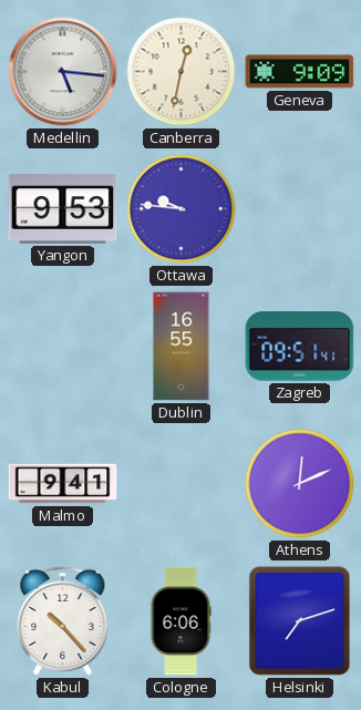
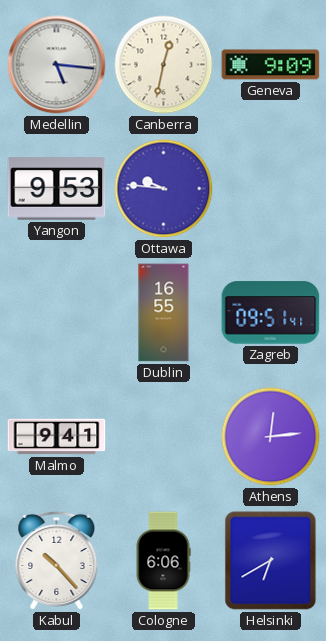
Athens: 12:11 -> 12:14
Helsinki: 7:12 -> 6:40
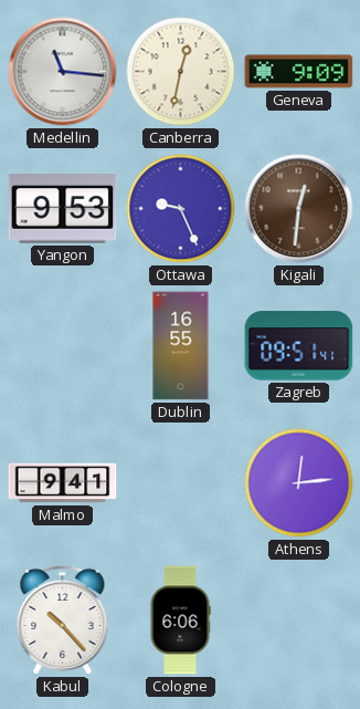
Medellin: 5:16 -> 11:16
Ottawa: 9:46 -> 9:26
Kigali: none -> 12:31
Helsinki: 6:40 -> none
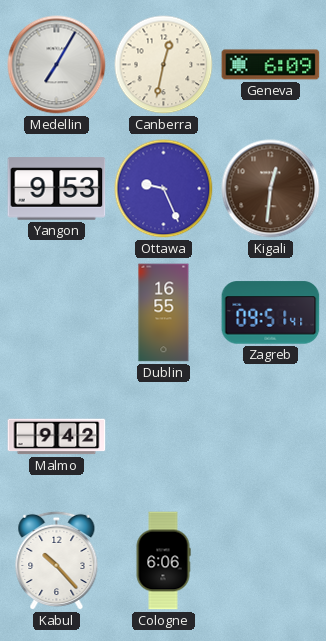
Medellin: 11:16 -> 7:05
Geneva: 9:09 -> 6:09
Malmo: 9:41 -> 9:42
Athens: 12:14 -> none
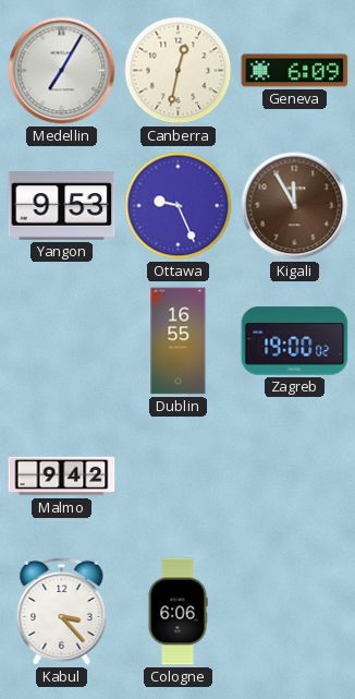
Kigali: 12:31 -> 11:55
Zagreb: 09:51 -> 19:00
Kabul: 10:23 -> 3:23
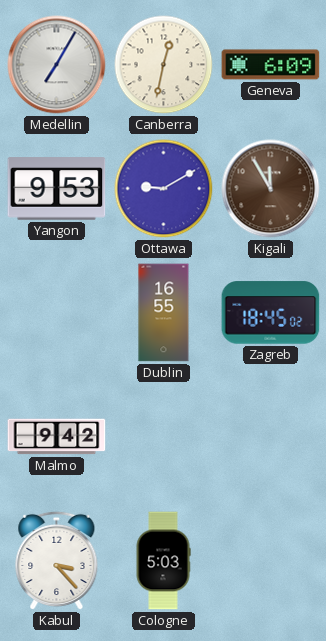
Ottawa: 9:26 -> 9:10
Zagreb: 19:00 -> 18:45
Cologne: 6:06 -> 5:03
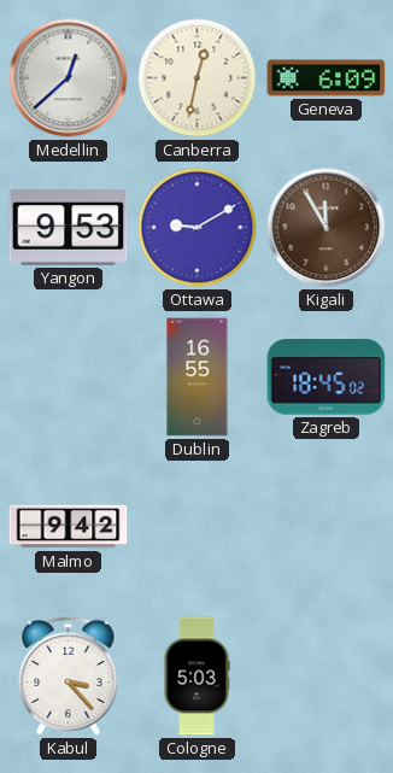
Medellin: 7:05 -> 12:38
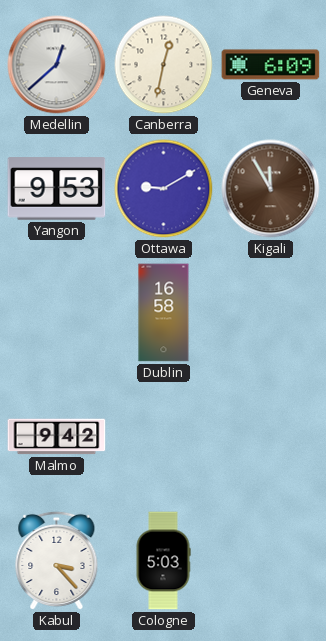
Dublin: 16:55 -> 16:58
Zagreb: 18:45 -> none
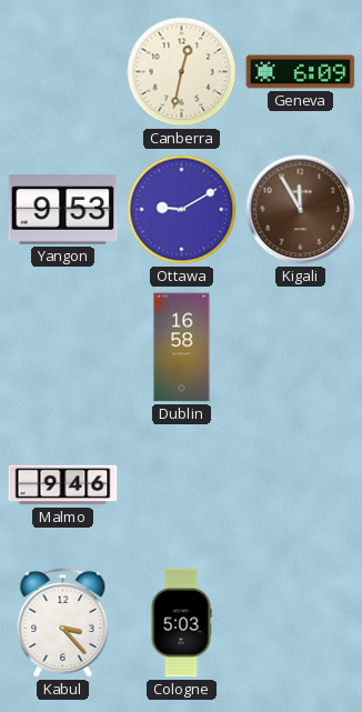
Medellin: 12:38 -> none
Malmo: 9:42 -> 9:46
